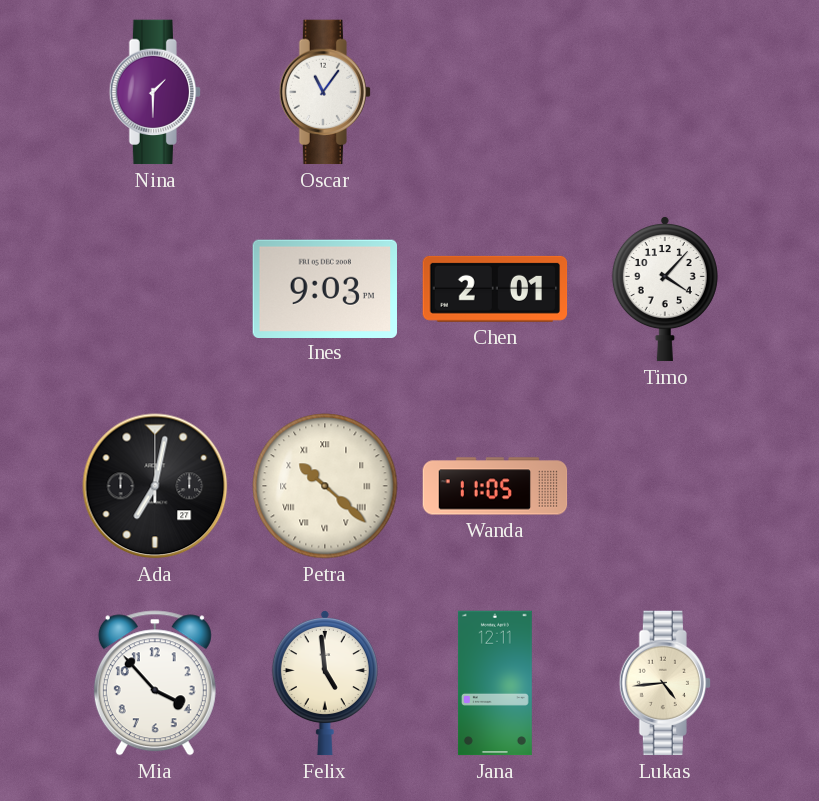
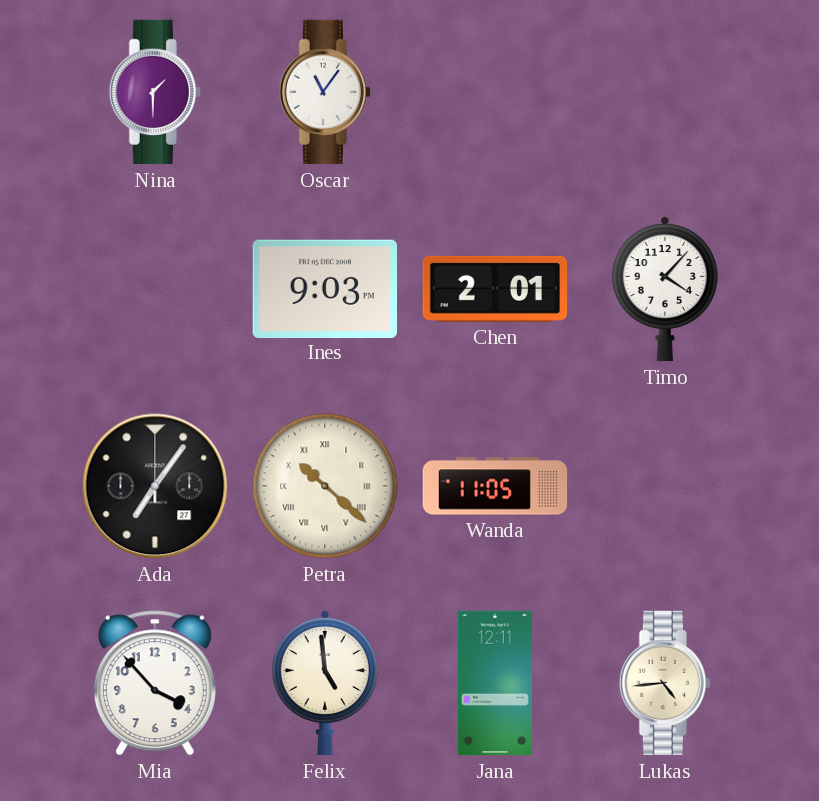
Ada: 7:02 -> 7:06
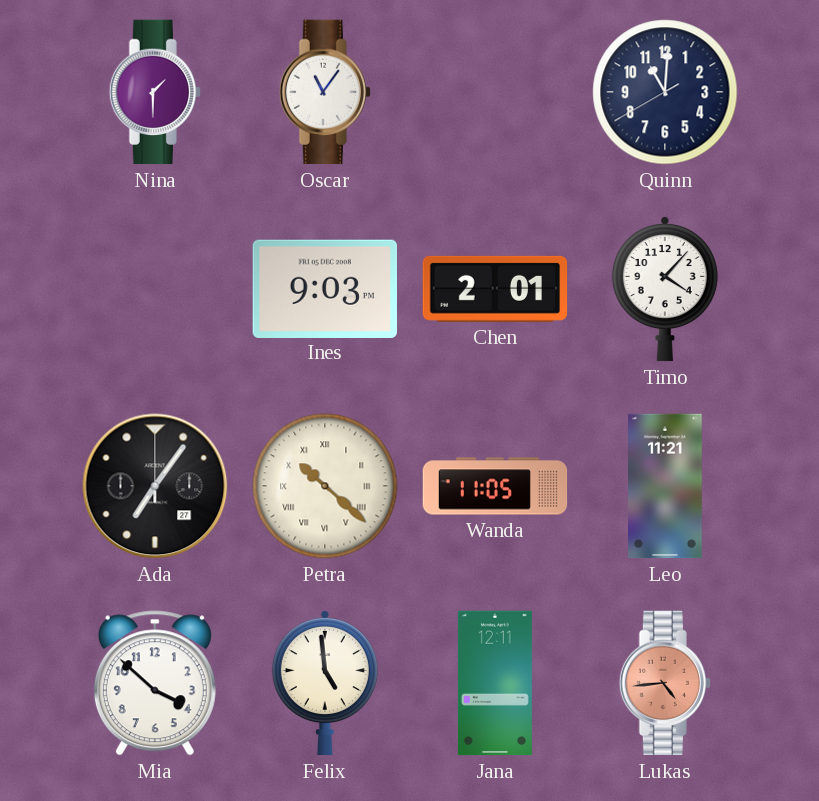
Quinn: none -> 11:00
Leo: none -> 11:21
Mia: 3:53 -> 3:52
Lukas dial: cream -> salmon
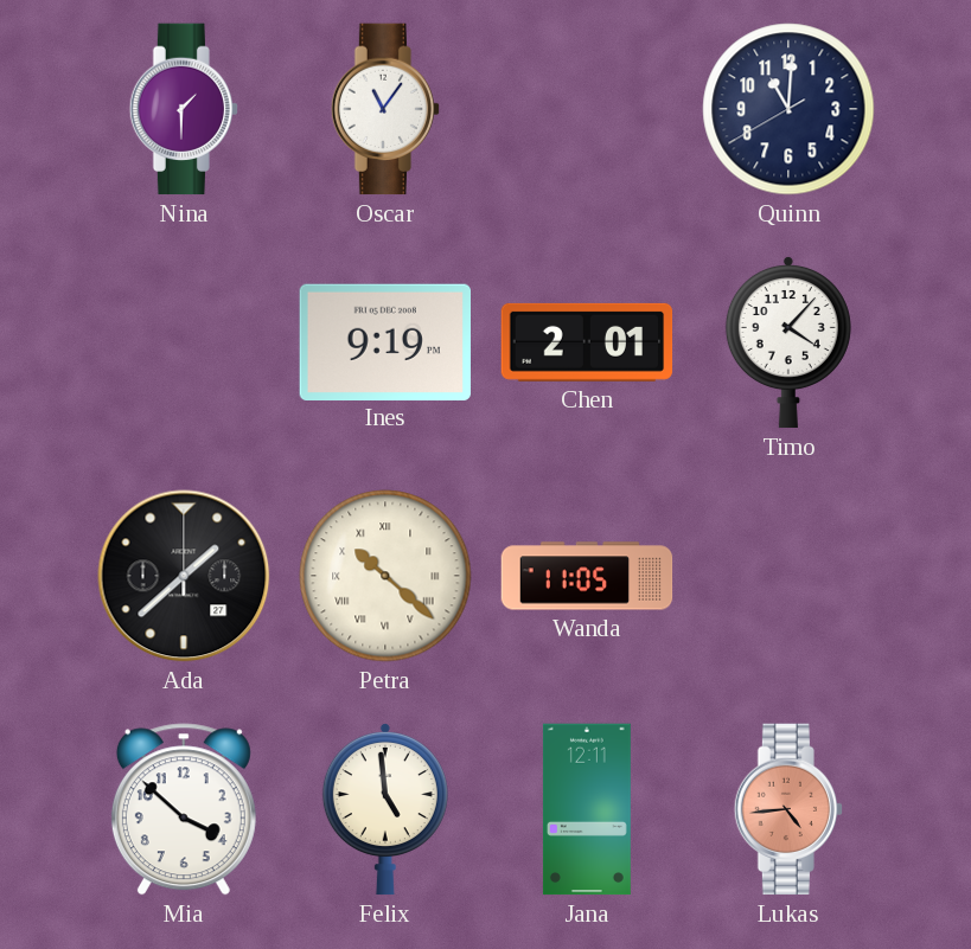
Ines: 9:03 -> 9:19
Ada: 7:06 -> 1:38
Leo: 11:21 -> none
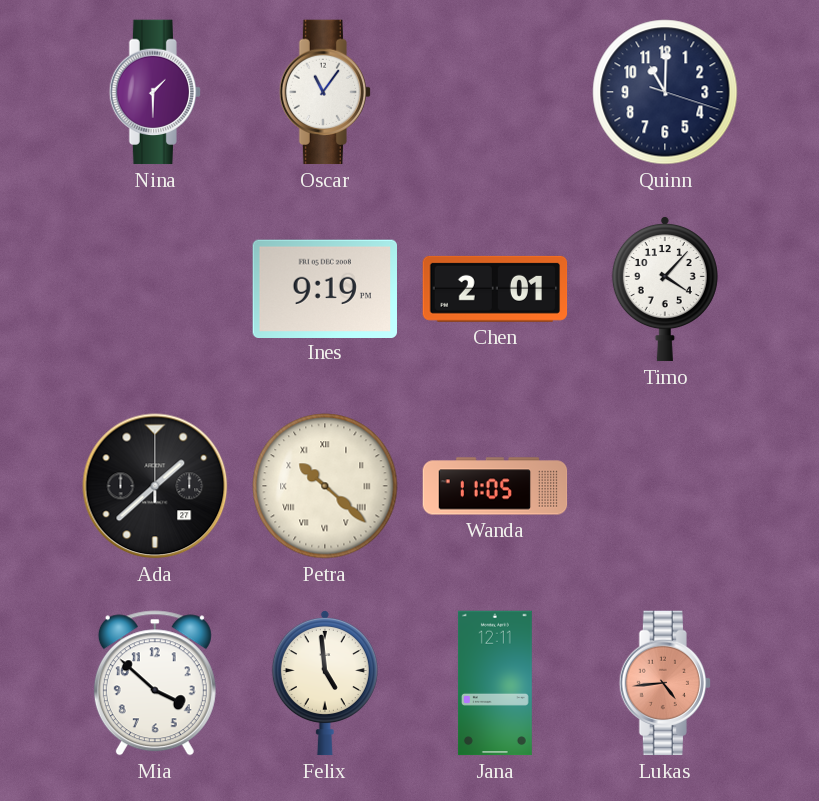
Quinn: 11:00:40 -> 11:00:18
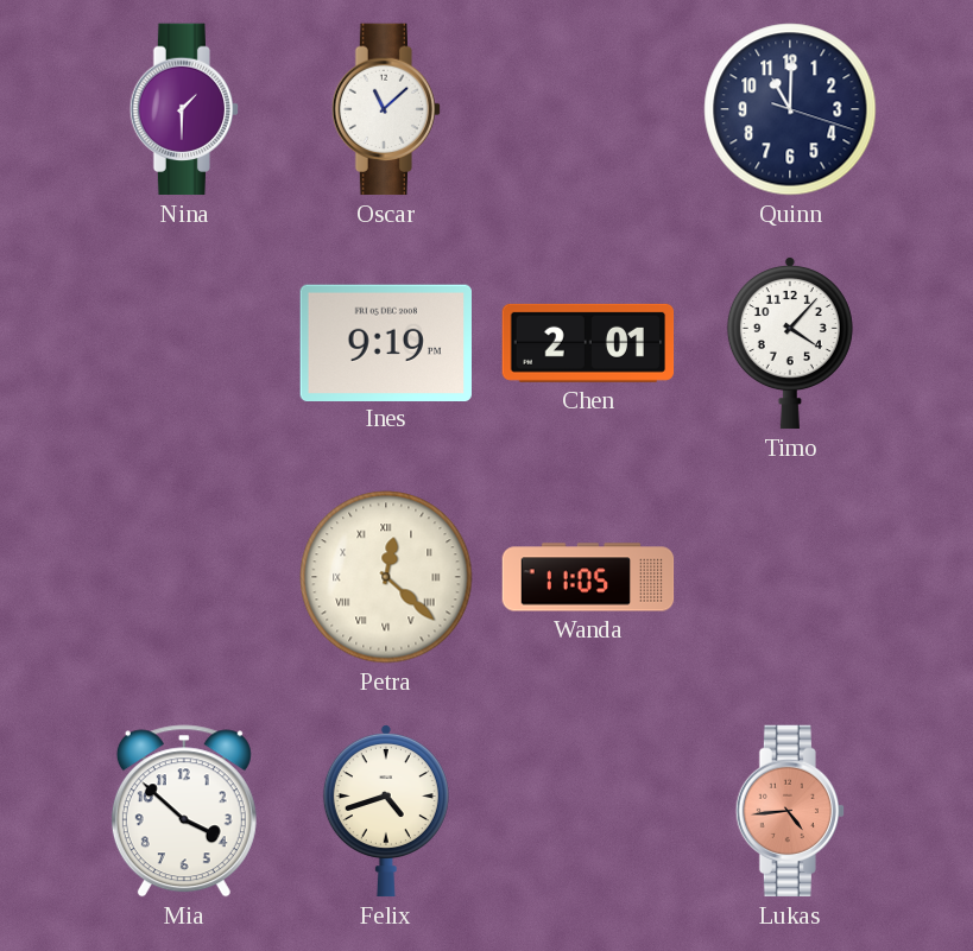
Oscar: 11:06 -> 11:08
Ada: 1:38 -> none
Petra: 10:22 -> 12:22
Felix: 4:59 -> 4:42
Jana: 12:11 -> none
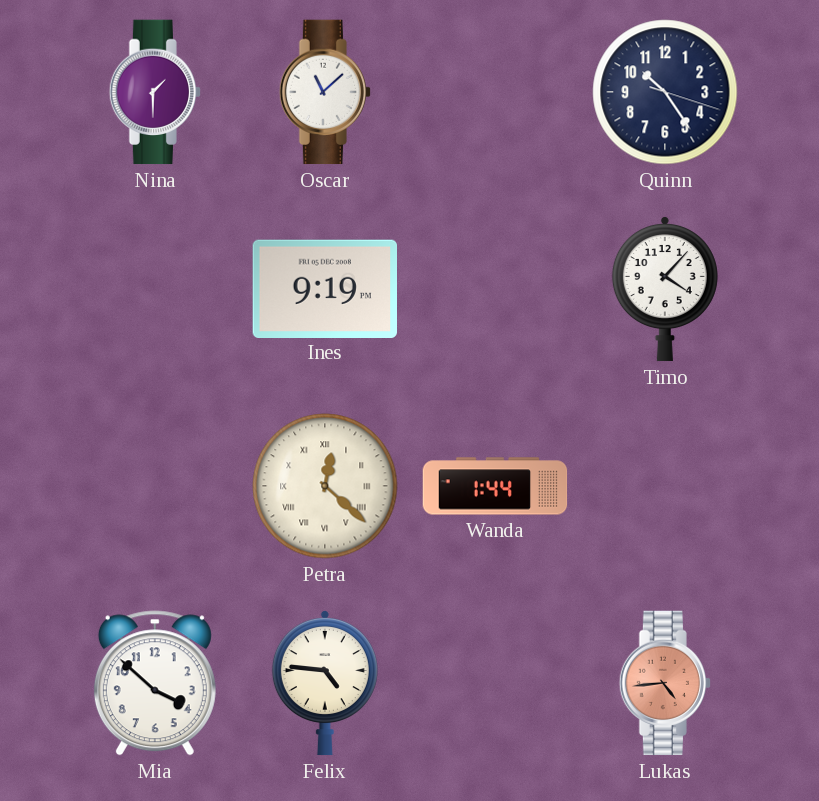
Quinn: 11:00 -> 10:24
Chen: 2:01 -> none
Wanda: 11:05 -> 1:44
Felix: 4:42 -> 4:46
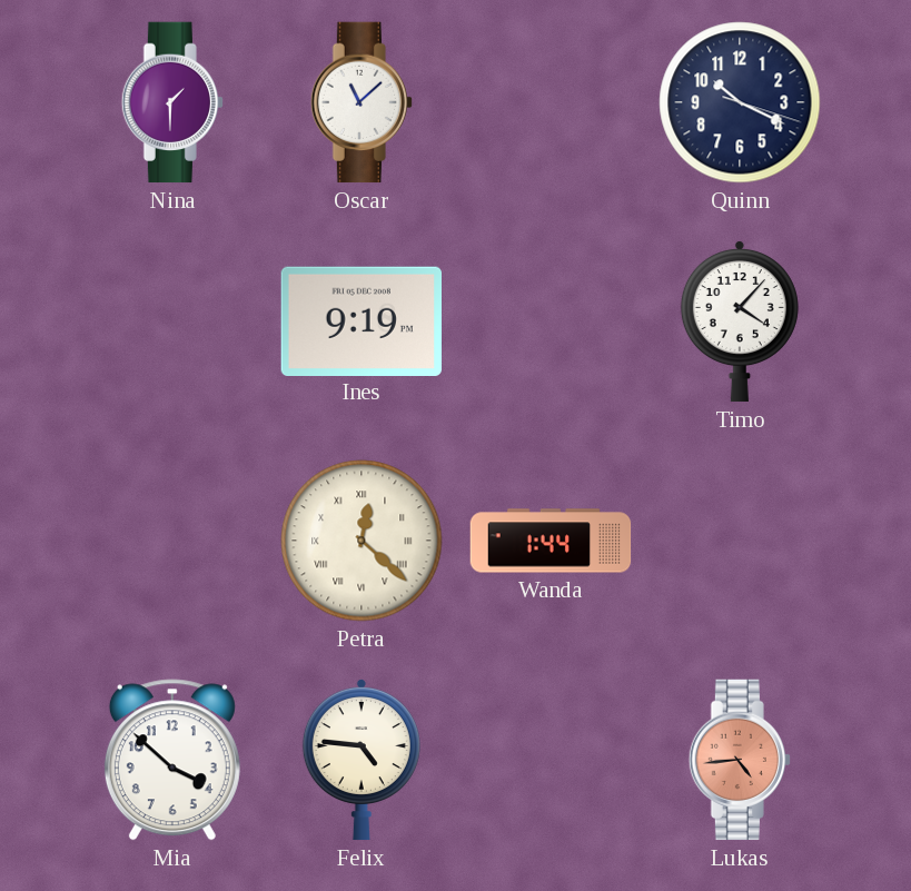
Quinn: 10:24 -> 10:19
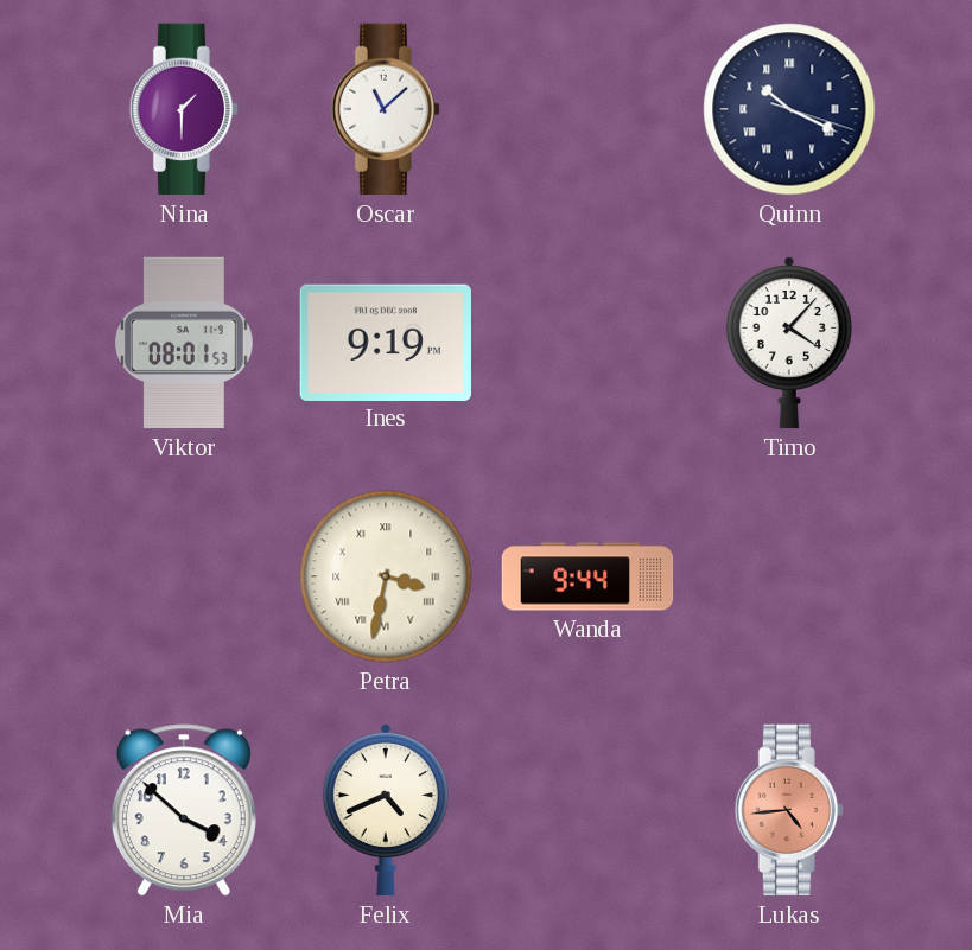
Quinn numerals: Arabic -> Roman
Viktor: none -> 08:01
Petra: 12:22 -> 3:32
Wanda: 1:44 -> 9:44
Felix: 4:46 -> 4:41
